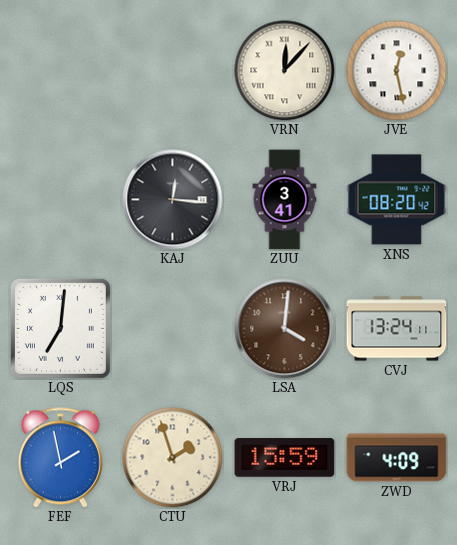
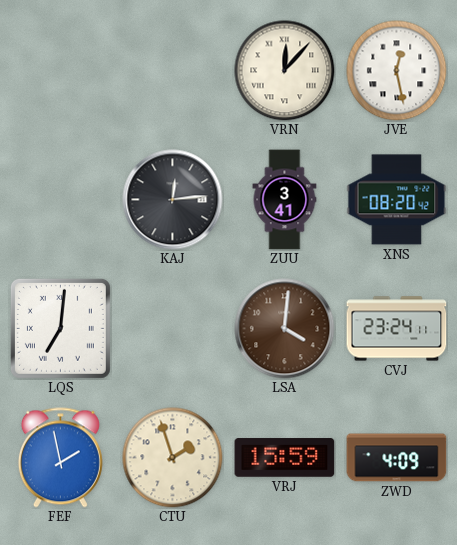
KAJ: 12:16 -> 12:14
CVJ: 13:24 -> 23:24
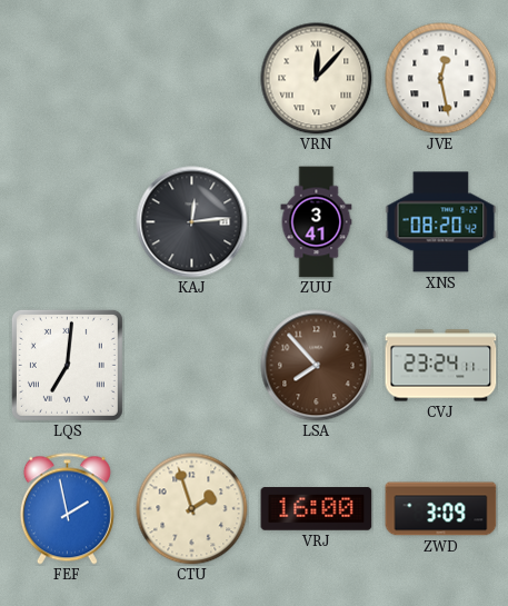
LSA: 4:01 -> 7:53
VRJ: 15:59 -> 16:00
ZWD: 4:09 -> 3:09
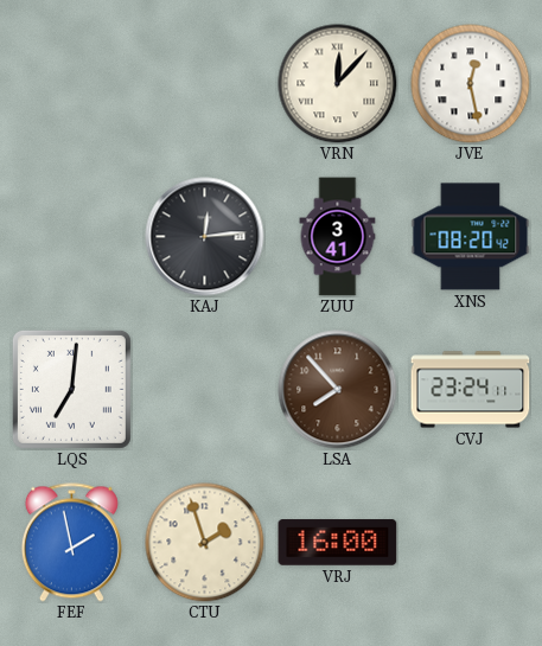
ZWD: 3:09 -> none
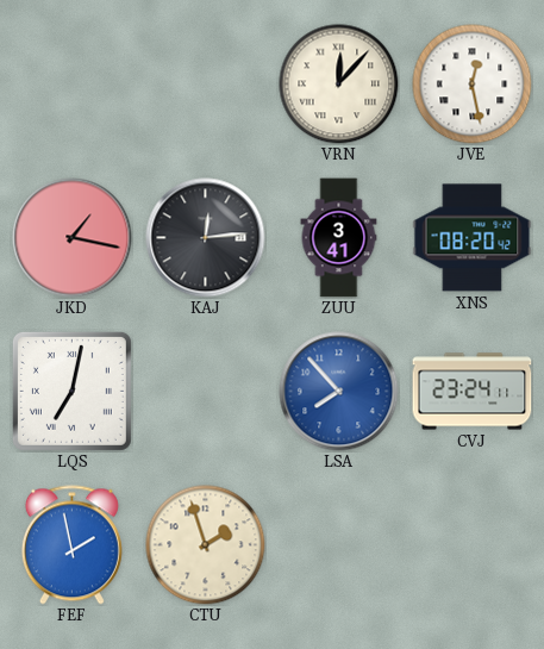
JKD: none -> 1:17
LQS: 7:01 -> 7:02
LSA dial: brown -> blue
VRJ: 16:00 -> none
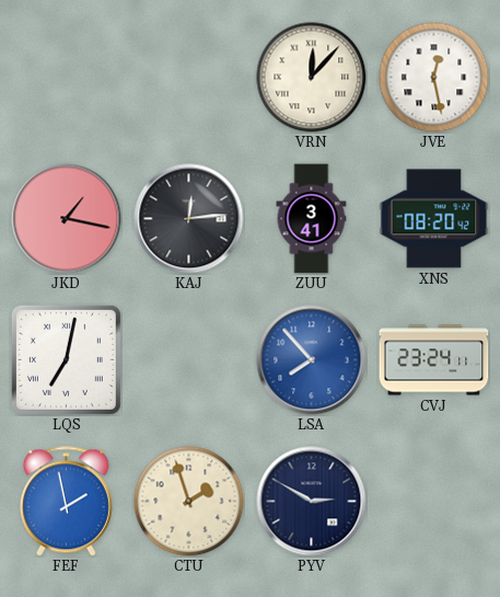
PYV: none -> 2:50
